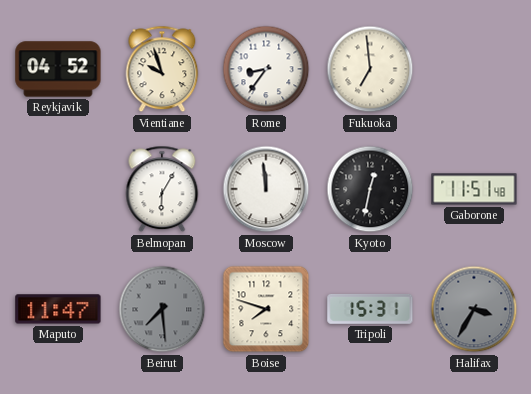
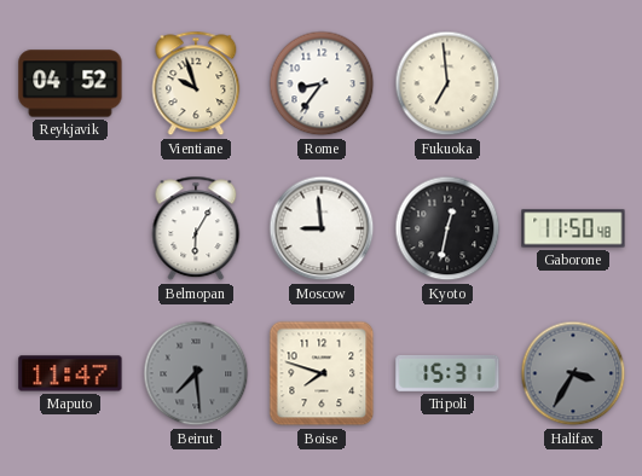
Moscow: 11:59 -> 8:59
Gaborone: 11:51 -> 11:50
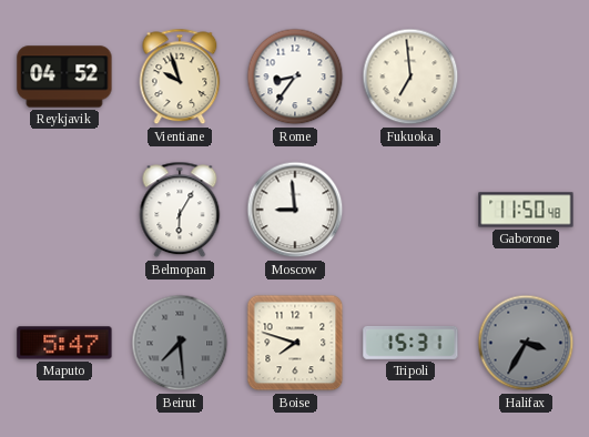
Kyoto: 12:32 -> none
Maputo: 11:47 -> 5:47
